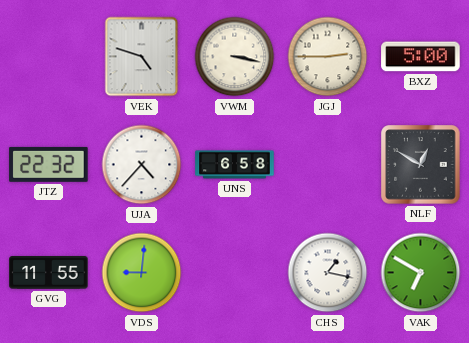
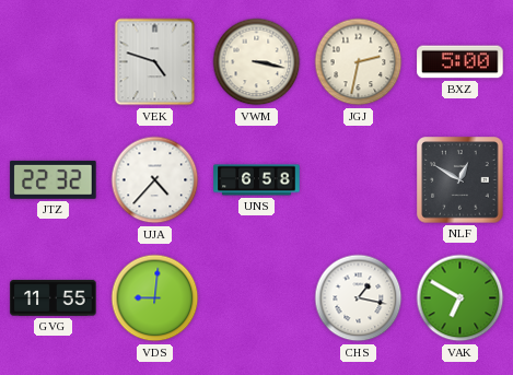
JGJ: 2:45 -> 2:32
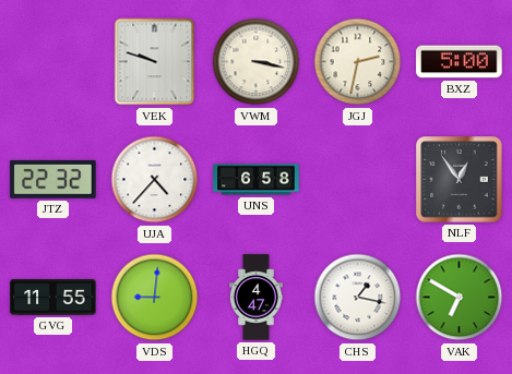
VEK: 4:48 -> 9:48
NLF: 12:50 -> 12:54
HGQ: none -> 4:47
